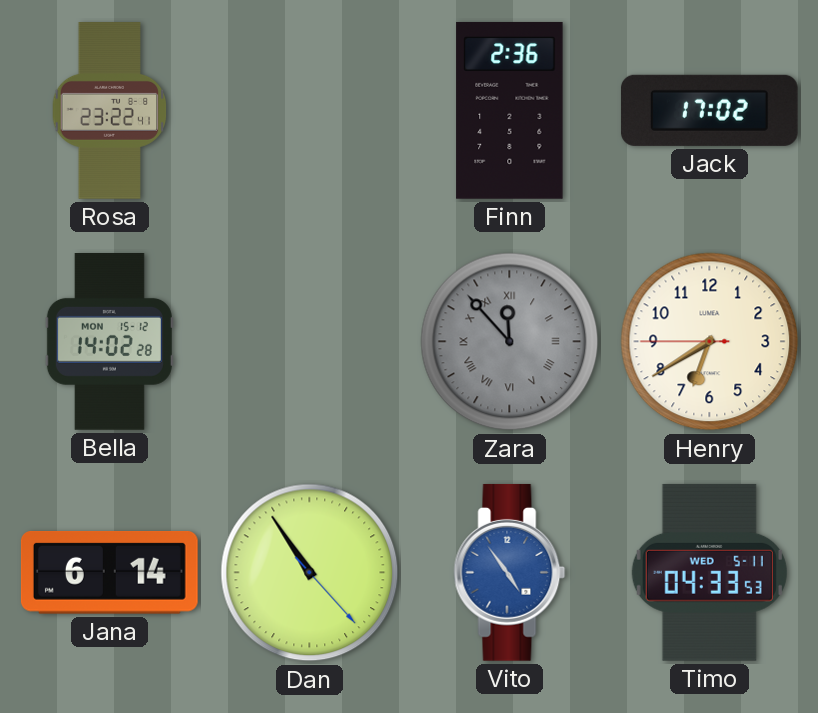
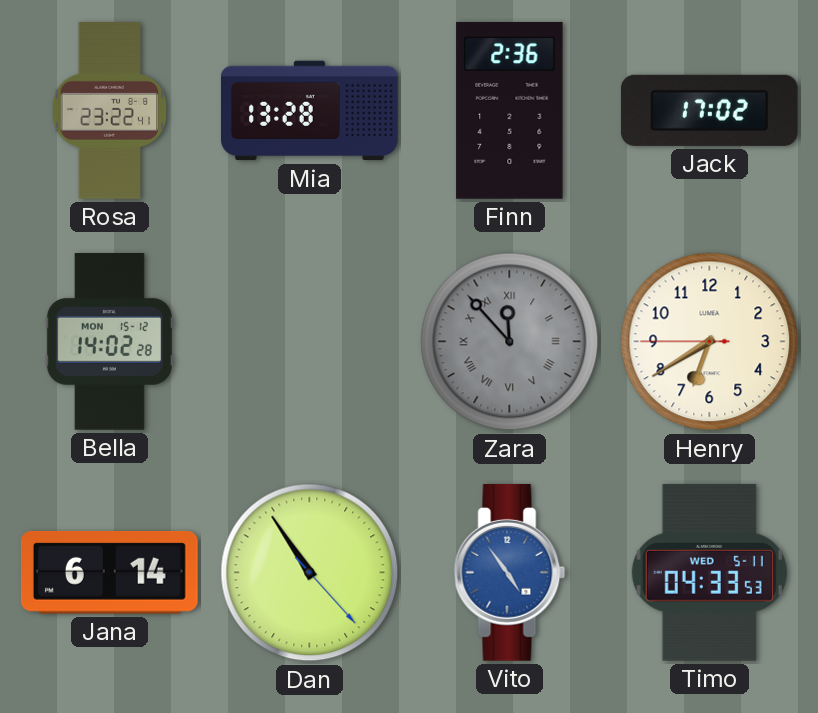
Mia: none -> 13:28
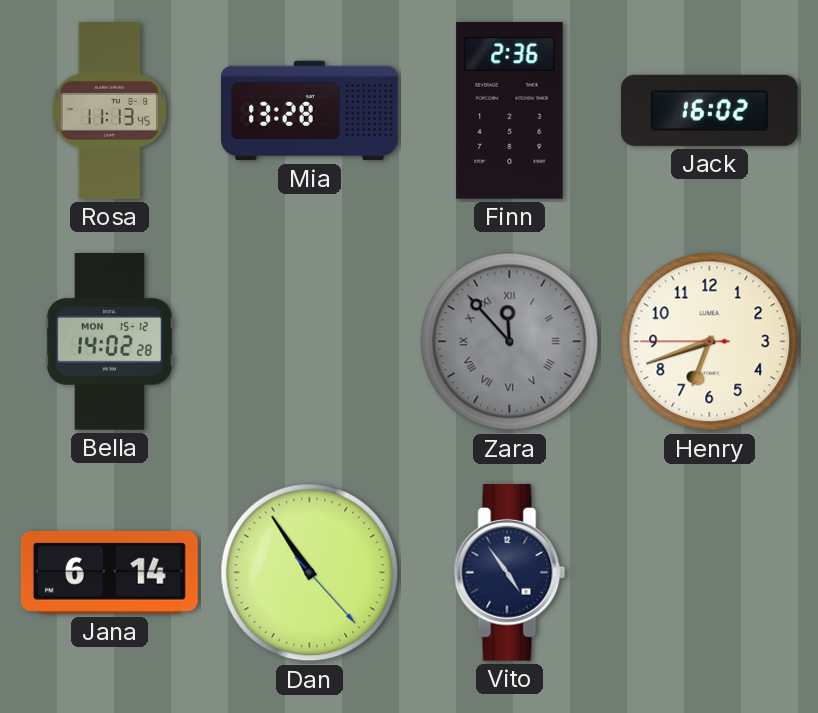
Rosa: 23:22 -> 11:13
Jack: 17:02 -> 16:02
Henry: 6:39 -> 6:41
Vito dial: blue -> navy
Timo: 04:33 -> none
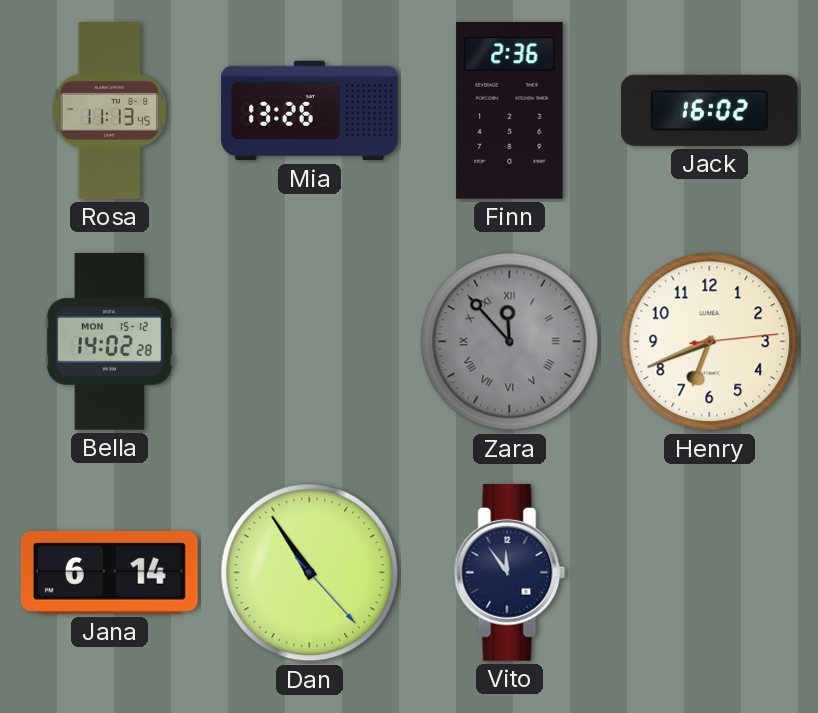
Mia: 13:28 -> 13:26
Henry: 6:41:45 -> 6:41:14
Vito: 4:54 -> 11:54
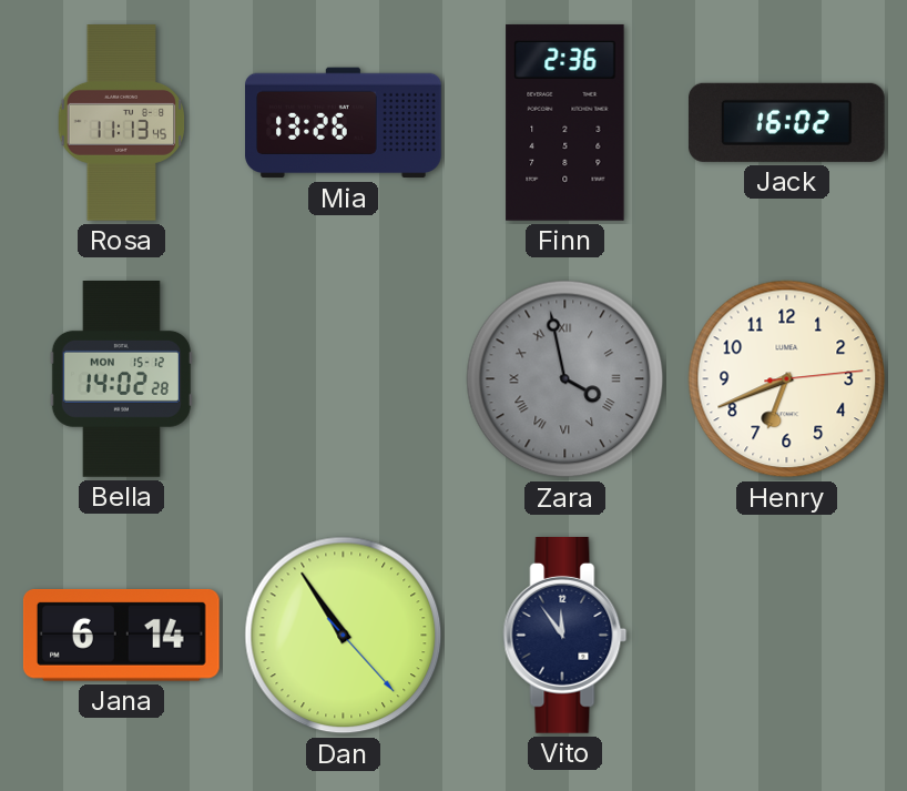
Zara: 11:53 -> 3:58
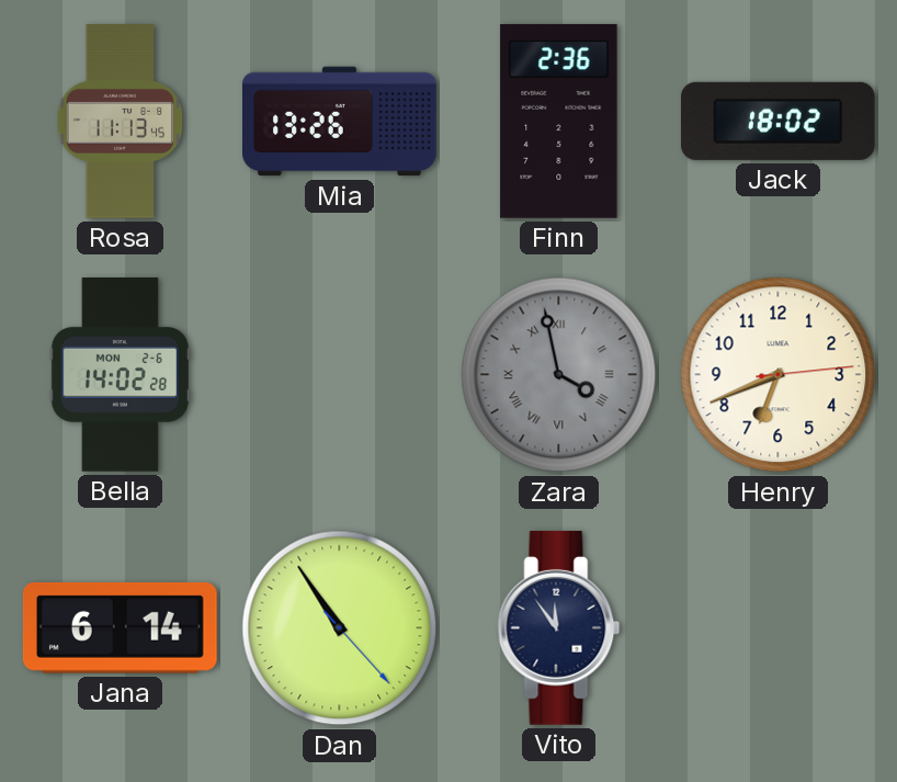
Jack: 16:02 -> 18:02
Bella date: MON 15-12 -> MON 2-6
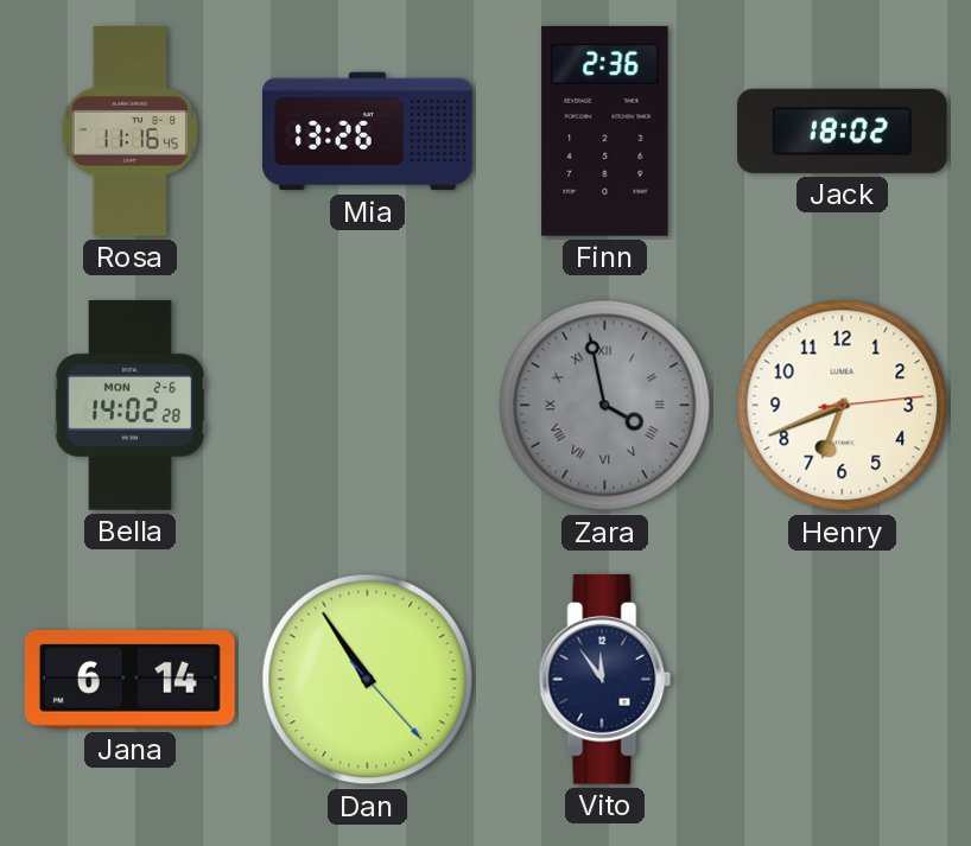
Rosa: 11:13 -> 11:16
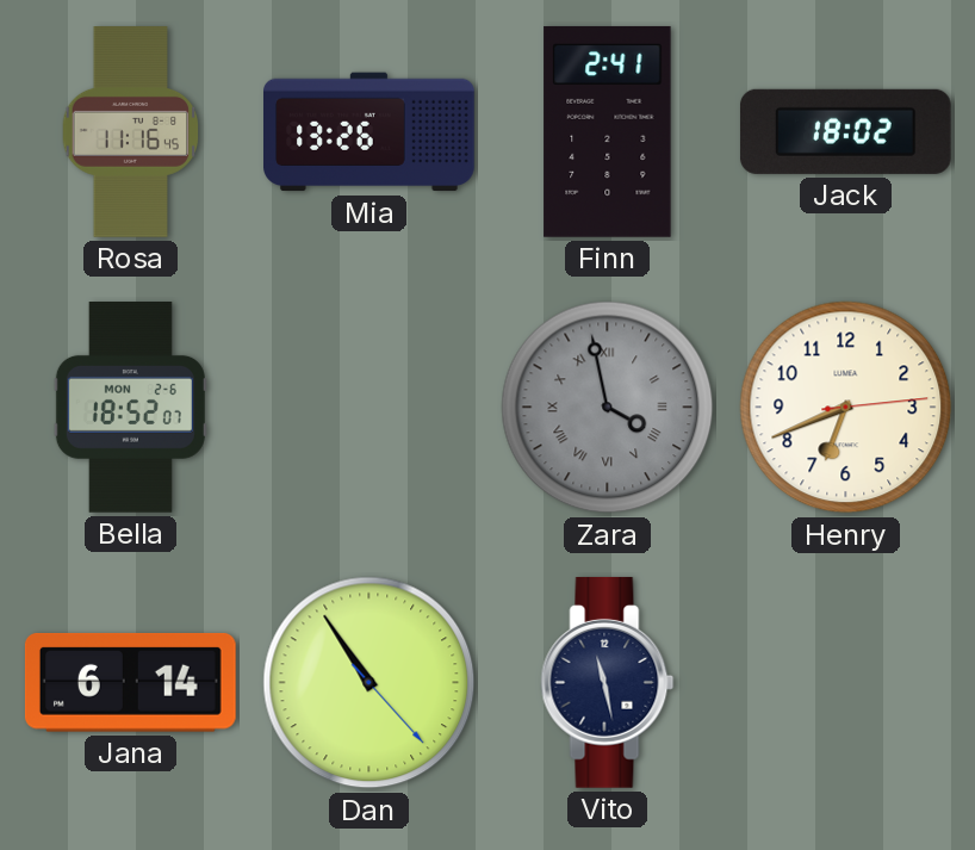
Finn: 2:36 -> 2:41
Bella: 14:02 -> 18:52
Vito: 11:54 -> 11:28
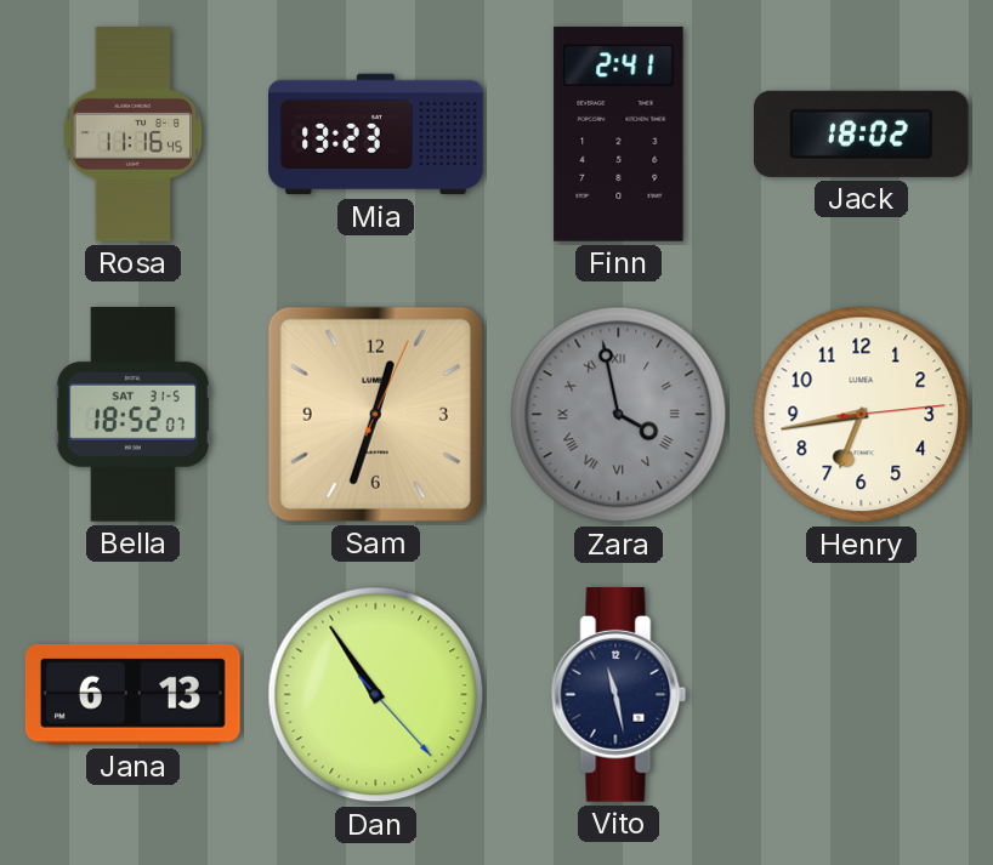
Mia: 13:26 -> 13:23
Bella date: MON 2-6 -> SAT 31-5
Sam: none -> 12:33
Henry: 6:41 -> 6:43
Jana: 6:14 -> 6:13
